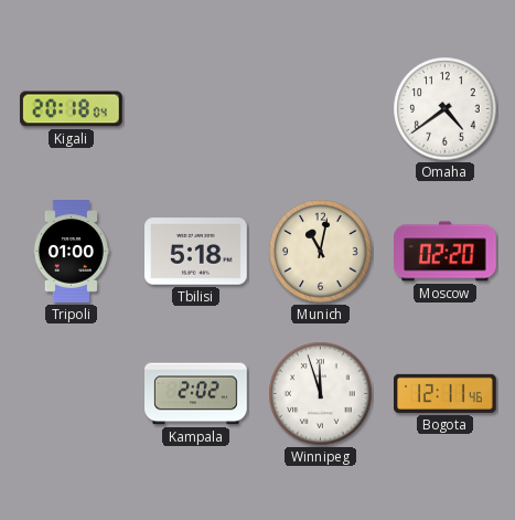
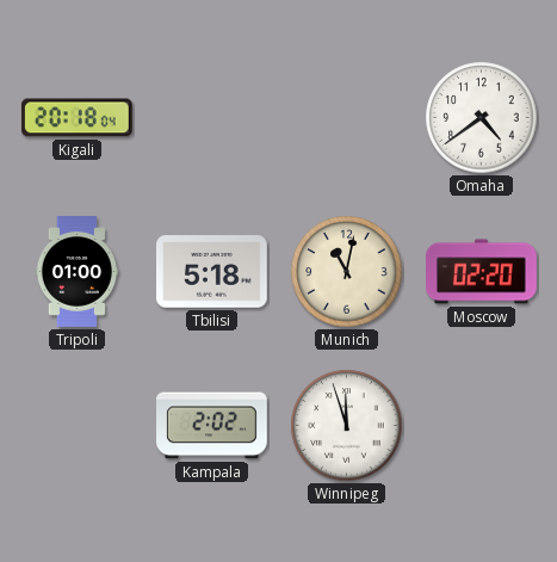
Bogota: 12:11 -> none
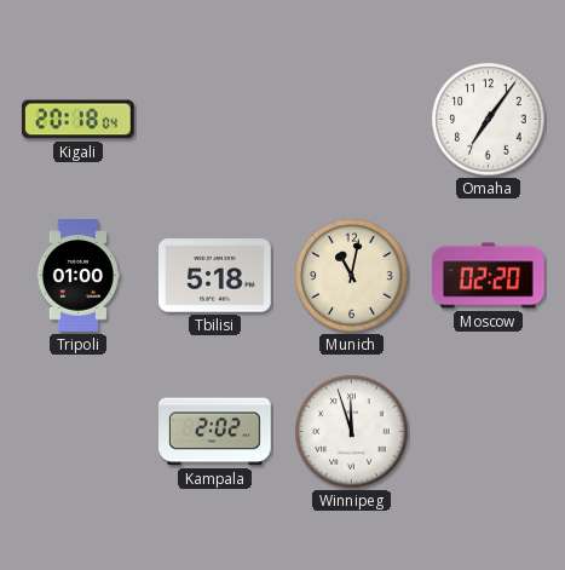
Omaha: 4:39 -> 7:06
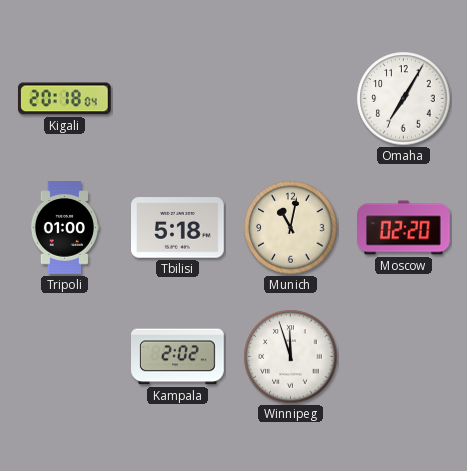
Omaha: 7:06 -> 7:05
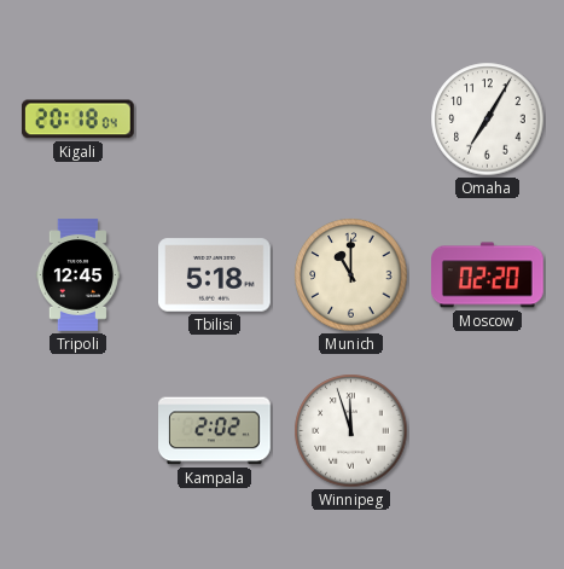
Tripoli: 01:00 -> 12:45
Munich: 11:02 -> 11:00
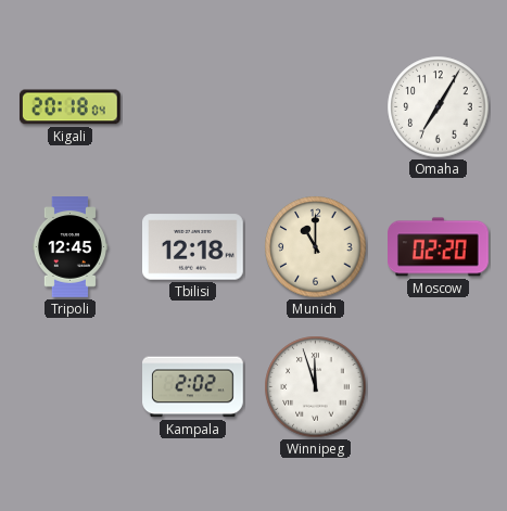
Tbilisi: 5:18 -> 12:18
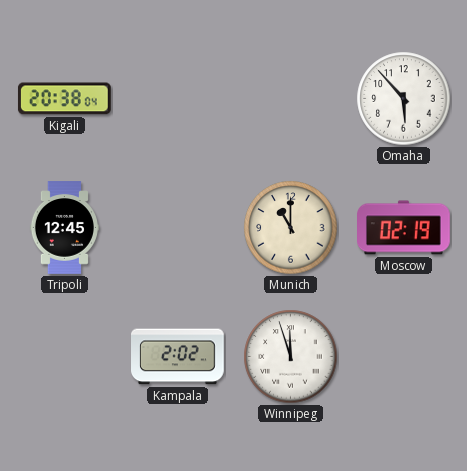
Kigali: 20:18 -> 20:38
Omaha: 7:05 -> 5:53
Tbilisi: 12:18 -> none
Moscow: 02:20 -> 02:19
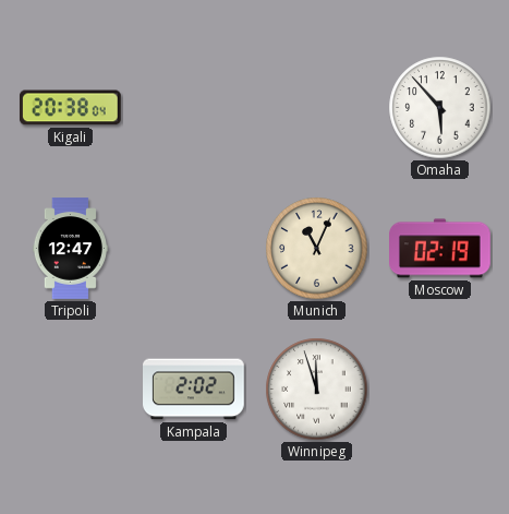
Tripoli: 12:45 -> 12:47
Munich: 11:00 -> 11:04
